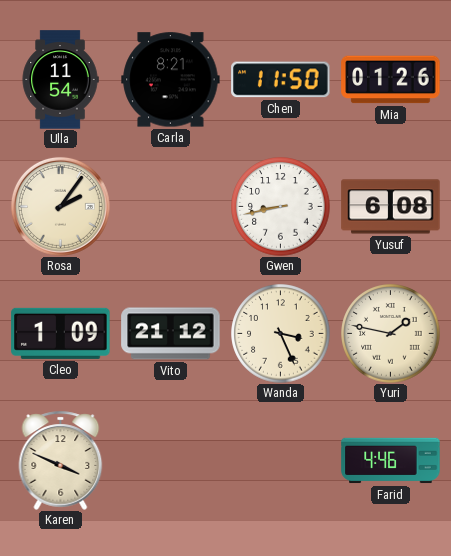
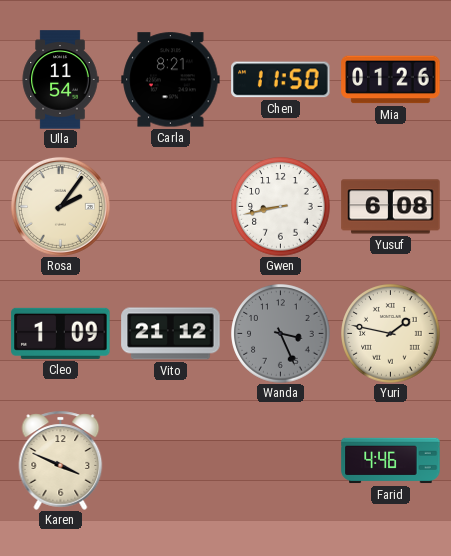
Wanda dial: cream -> grey
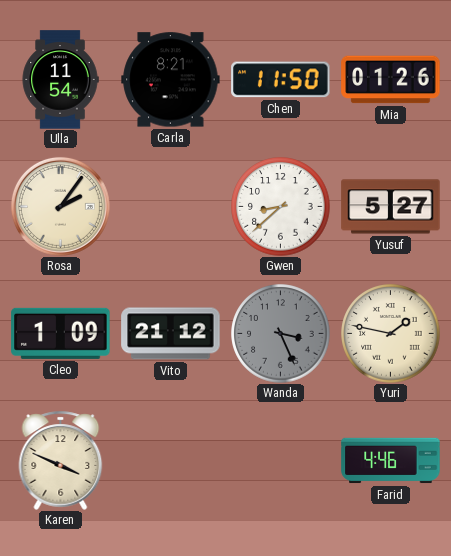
Gwen: 8:43 -> 8:38
Yusuf: 6:08 -> 5:27
